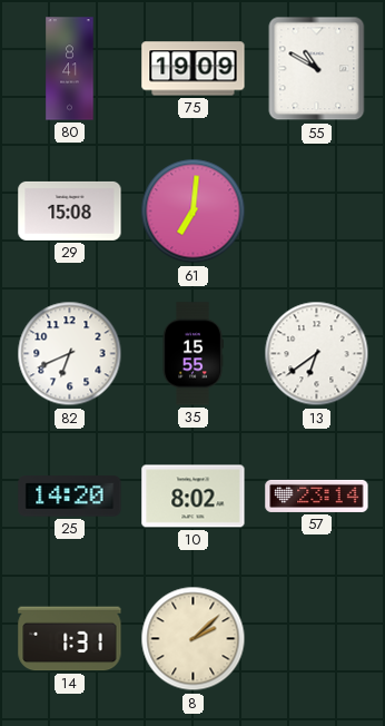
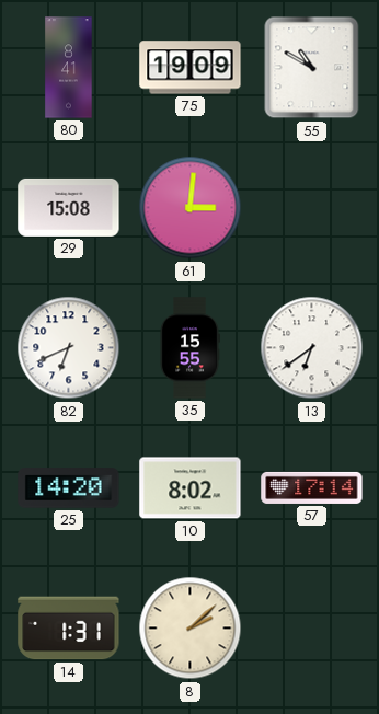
61: 7:01 -> 3:01
57: 23:14 -> 17:14
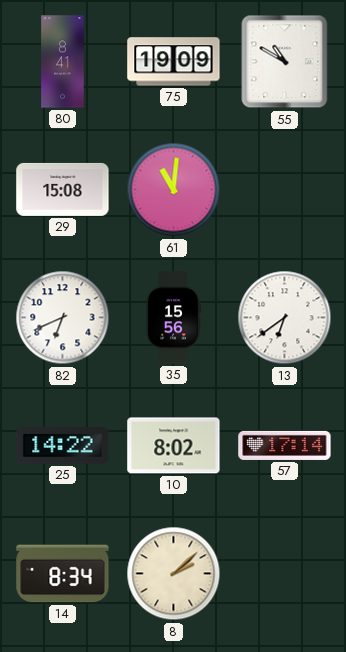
61: 3:01 -> 11:01
35: 15:55 -> 15:56
25: 14:20 -> 14:22
14: 1:31 -> 8:34
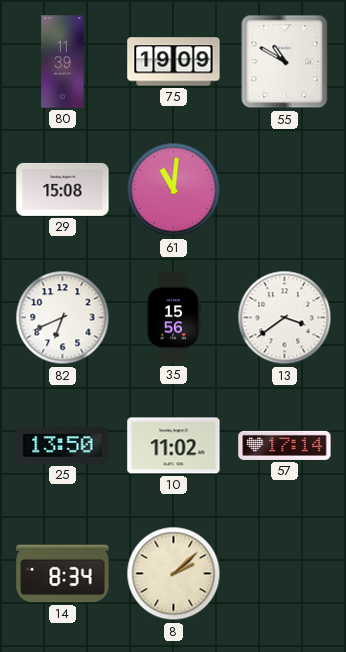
80: 8:41 -> 11:39
13: 6:39 -> 3:39
25: 14:22 -> 13:50
10: 8:02 -> 11:02
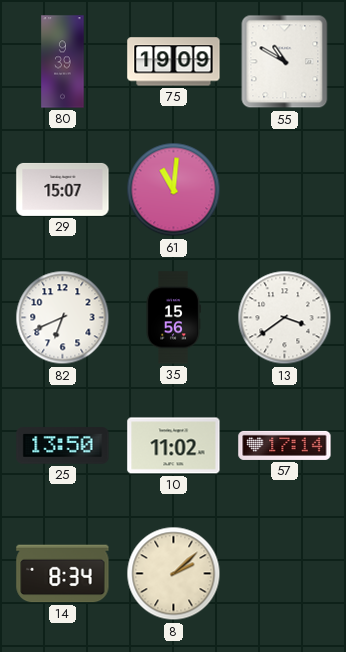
80: 11:39 -> 9:39
29: 15:08 -> 15:07
